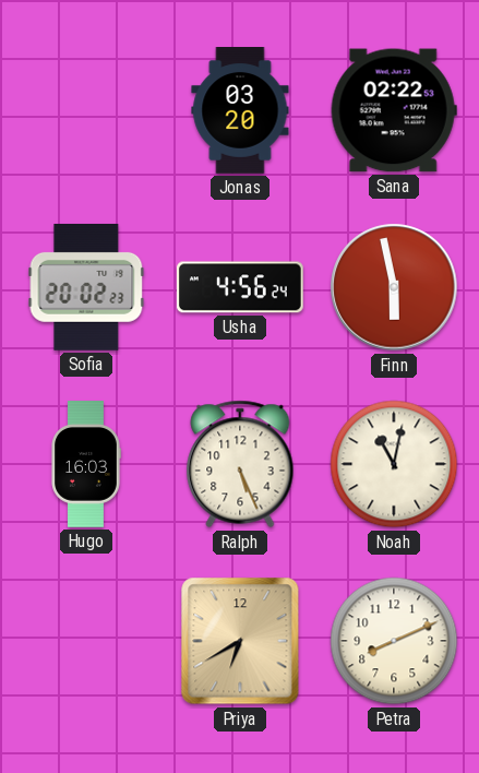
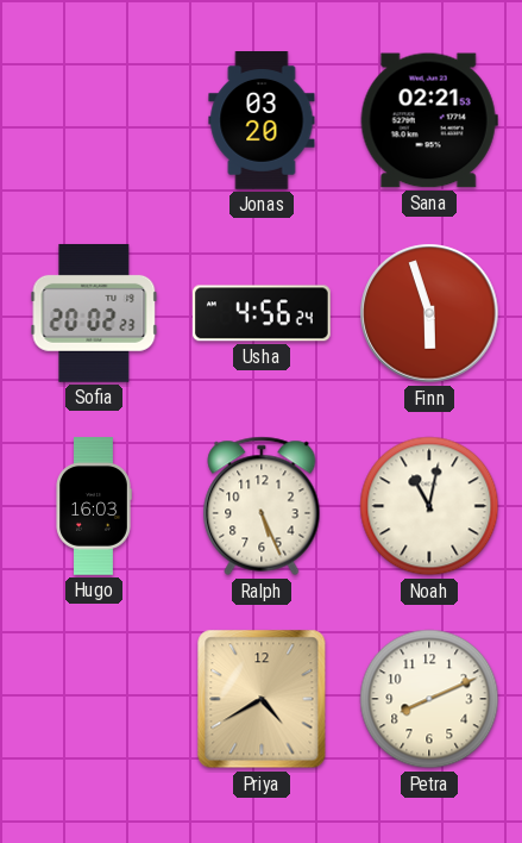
Sana: 02:22 -> 02:21
Finn: 5:58 -> 5:57
Priya: 6:40 -> 4:40
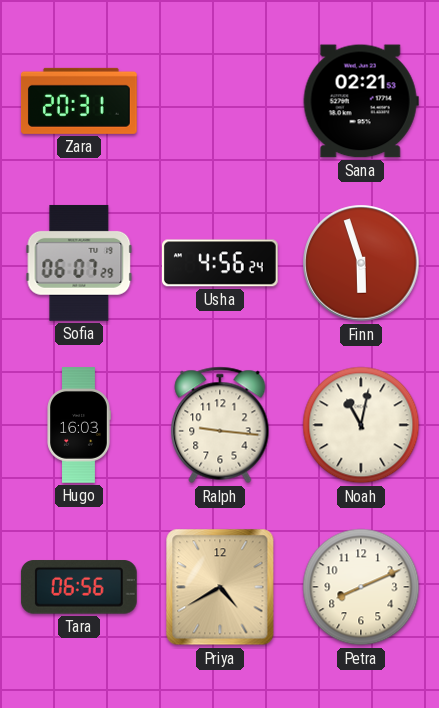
Zara: none -> 20:31
Jonas: 03:20 -> none
Sofia: 20:02 -> 06:07
Ralph: 5:26 -> 9:16
Tara: none -> 06:56
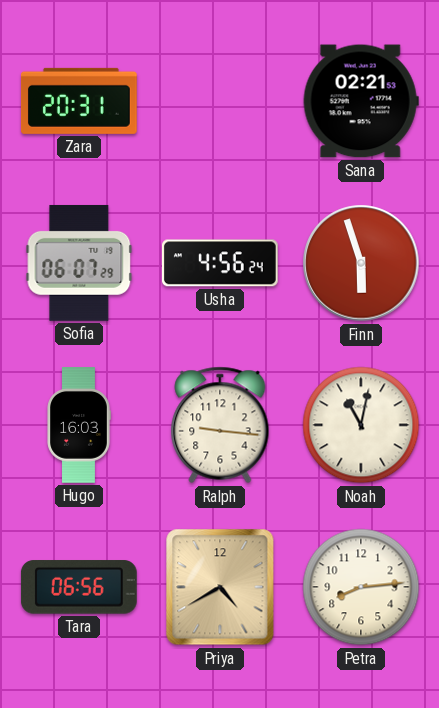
Petra: 8:11 -> 8:14
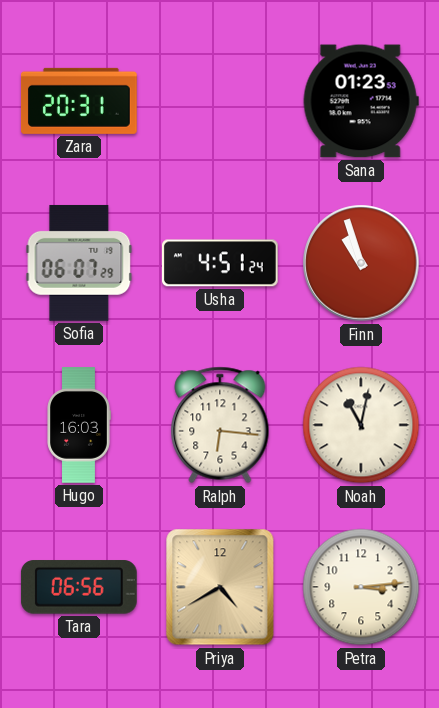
Sana: 02:21 -> 01:23
Usha: 4:56 -> 4:51
Finn: 5:57 -> 10:57
Ralph: 9:16 -> 6:16
Petra: 8:14 -> 3:14
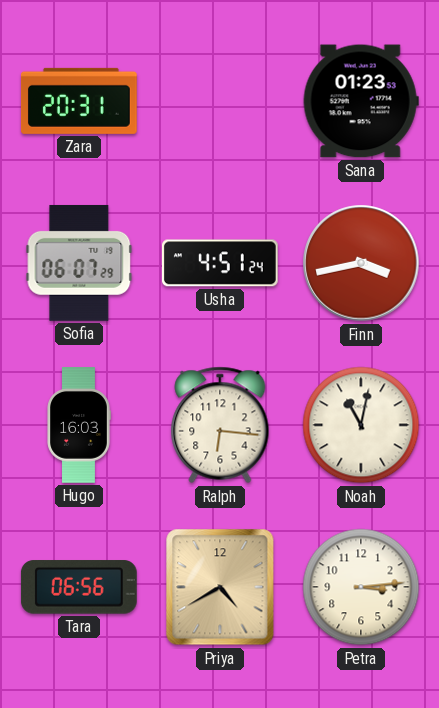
Finn: 10:57 -> 3:43
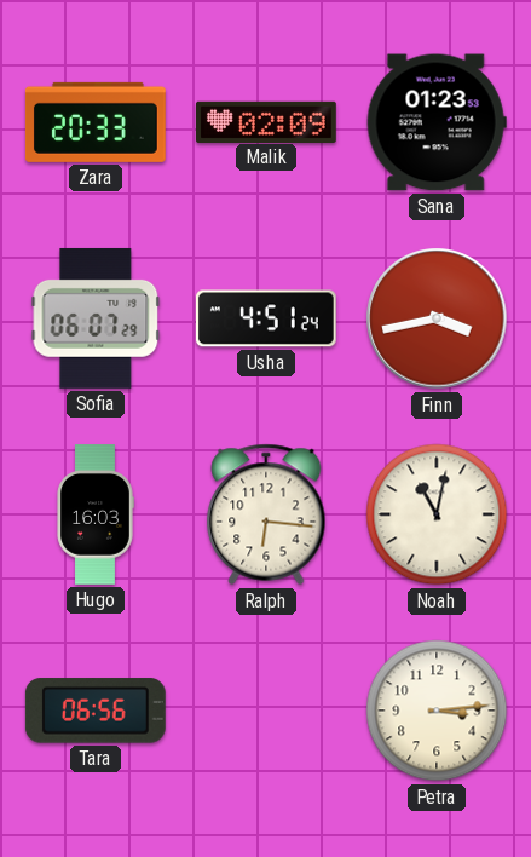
Zara: 20:31 -> 20:33
Malik: none -> 02:09
Priya: 4:40 -> none
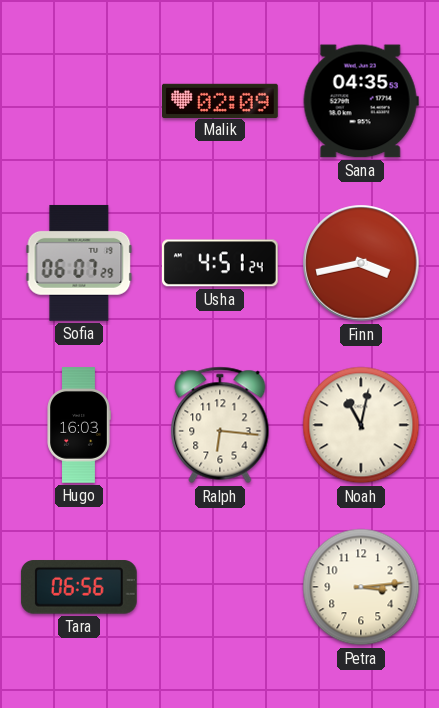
Zara: 20:33 -> none
Sana: 01:23 -> 04:35
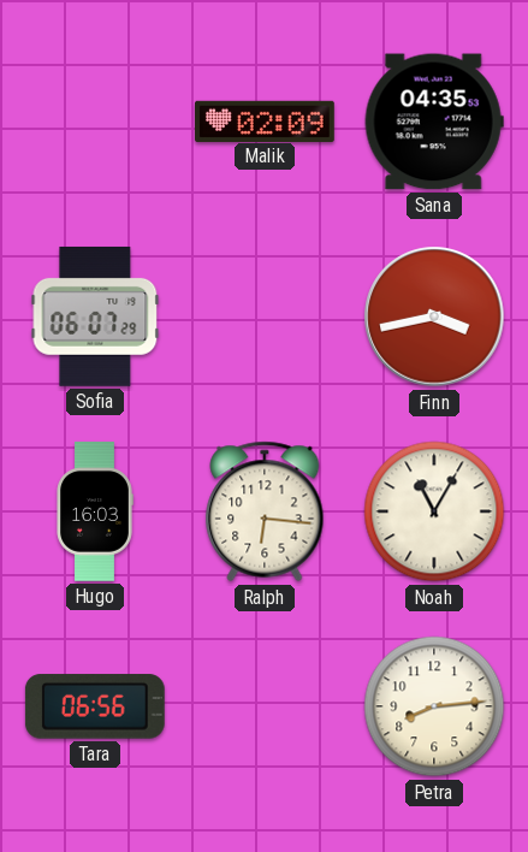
Usha: 4:51 -> none
Noah: 11:02 -> 11:05
Petra: 3:14 -> 8:14
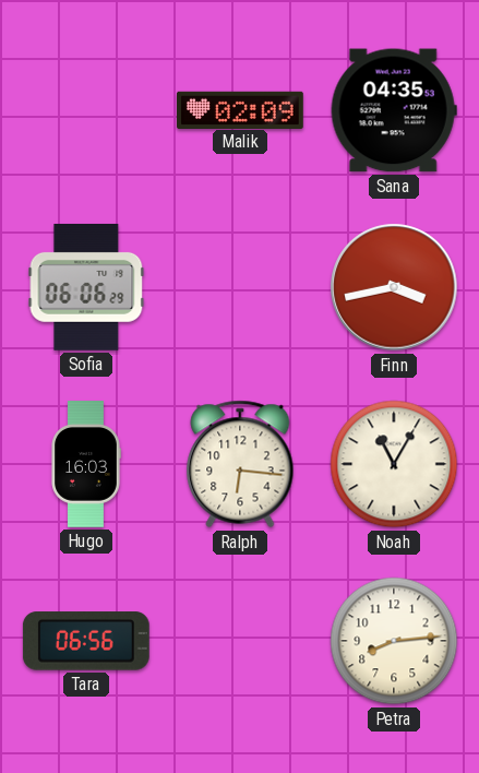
Sofia: 06:07 -> 06:06
